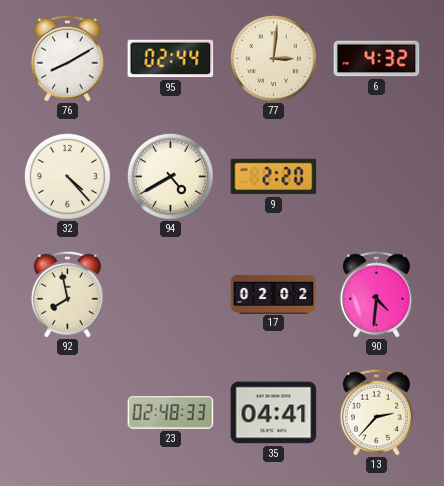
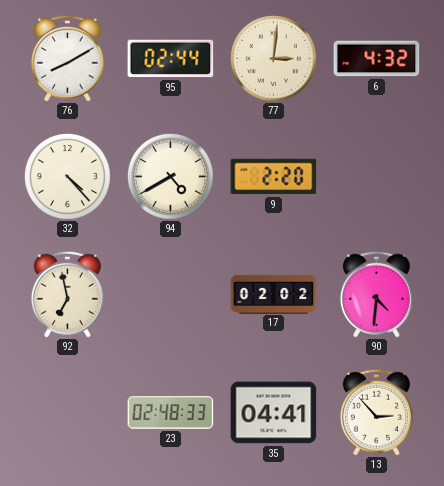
92: 7:58 -> 6:58
13: 2:37 -> 2:53
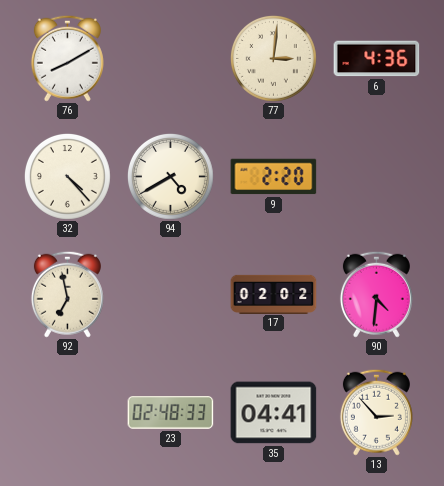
95: 02:44 -> none
6: 4:32 -> 4:36
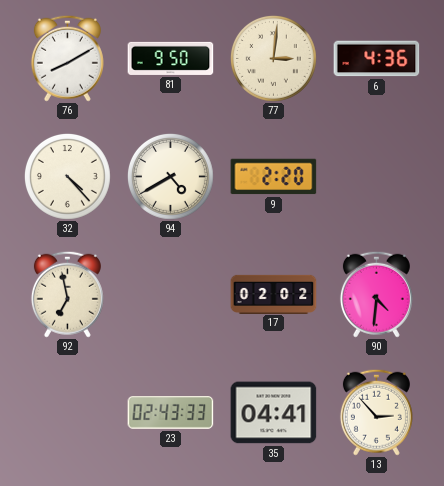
81: none -> 9:50
23: 02:48 -> 02:43
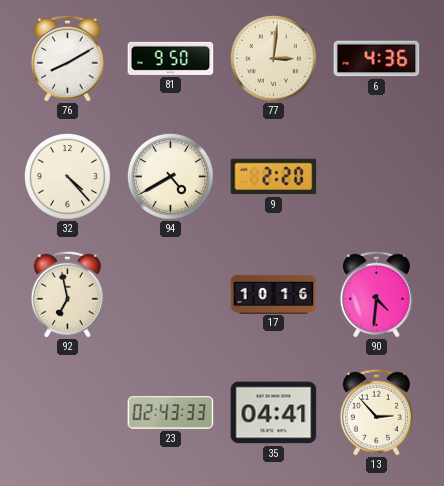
17: 02:02 -> 10:16
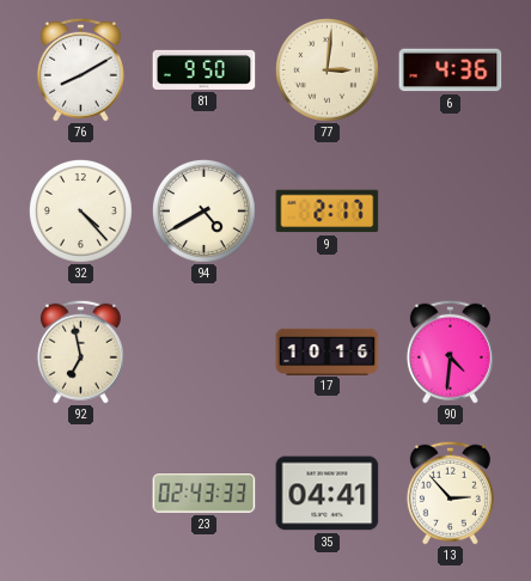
9: 2:20 -> 2:17
